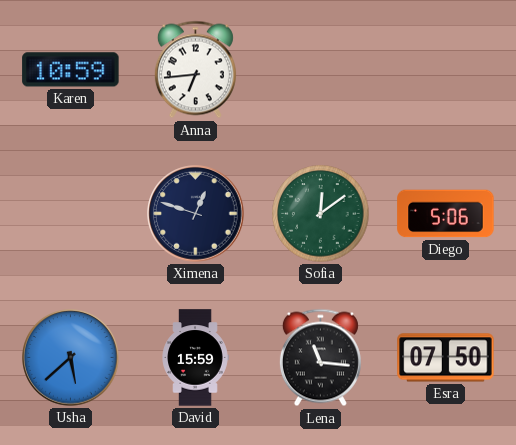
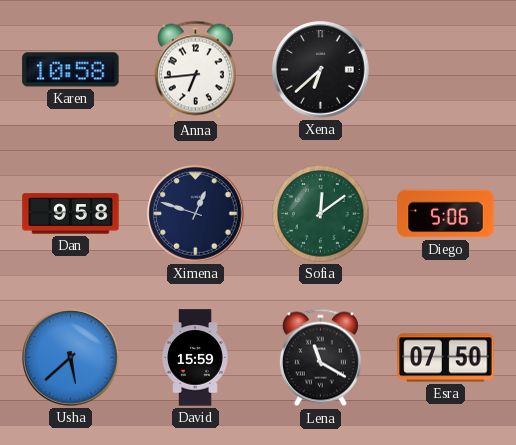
Karen: 10:59 -> 10:58
Xena: none -> 6:38
Dan: none -> 9:58
Lena: 11:16 -> 11:20
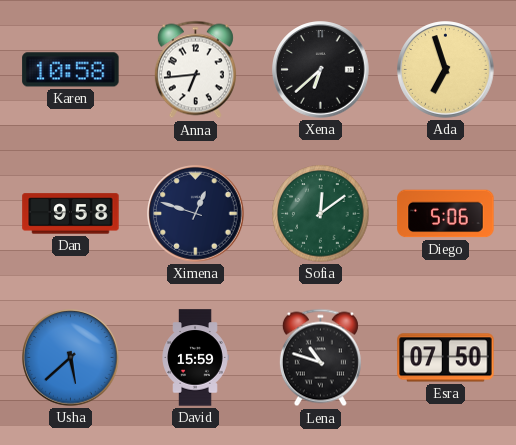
Ada: none -> 6:57
Lena: 11:20 -> 10:48
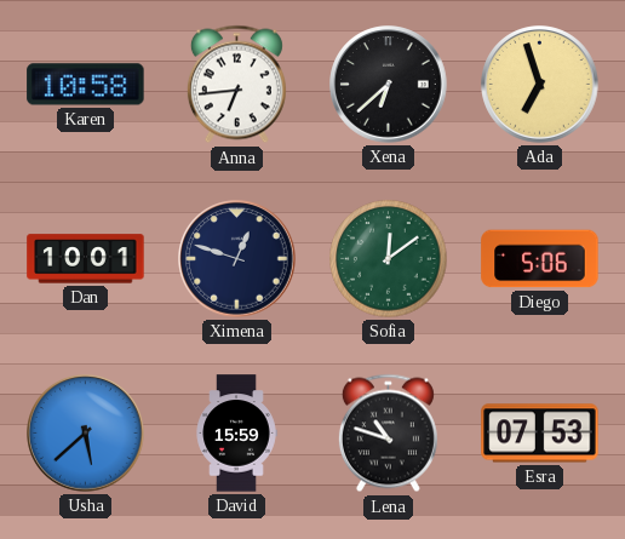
Dan: 9:58 -> 10:01
Esra: 07:50 -> 07:53
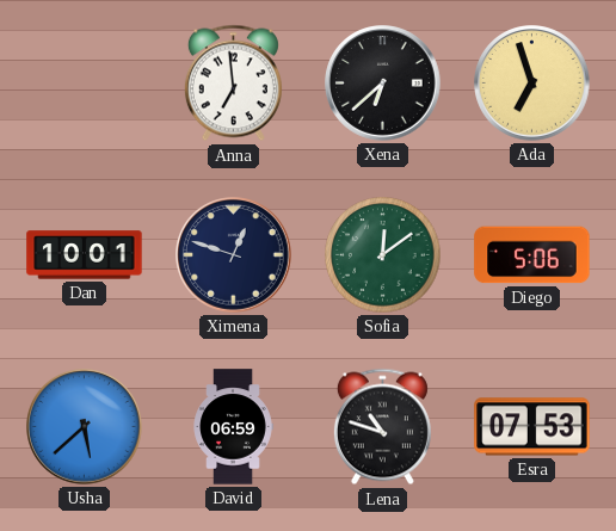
Karen: 10:58 -> none
Anna: 6:44 -> 6:59
David: 15:59 -> 06:59
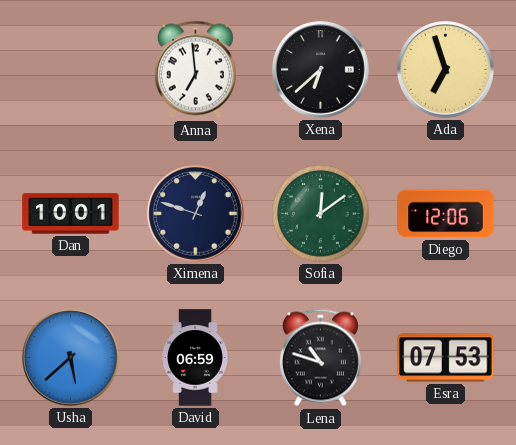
Diego: 5:06 -> 12:06
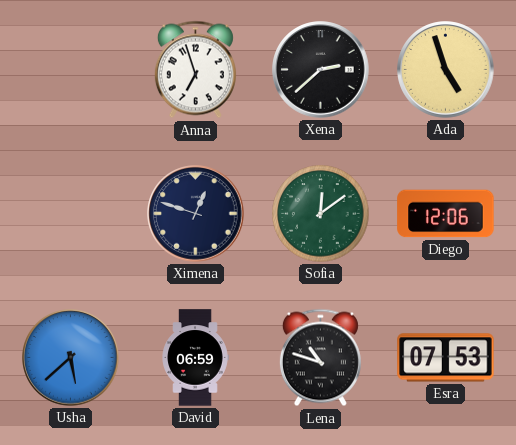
Anna: 6:59 -> 6:57
Xena: 6:38 -> 2:38
Ada: 6:57 -> 4:57
Dan: 10:01 -> none
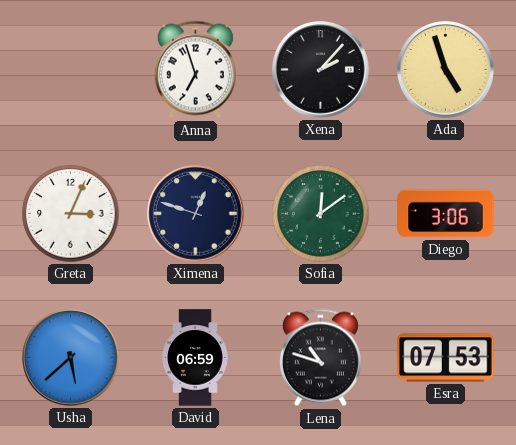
Xena: 2:38 -> 2:07
Greta: none -> 3:04
Diego: 12:06 -> 3:06
